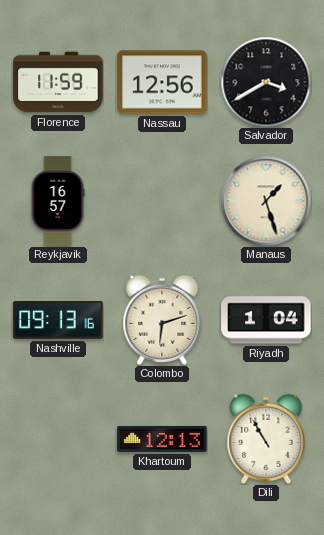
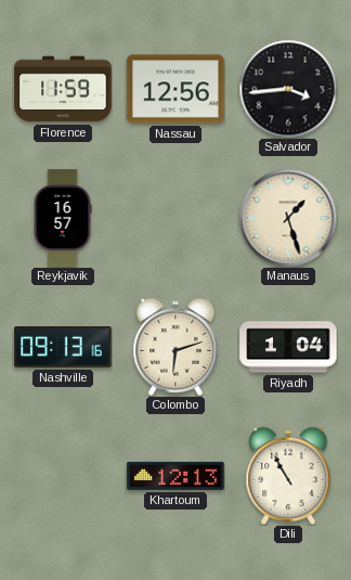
Salvador: 3:40 -> 3:44
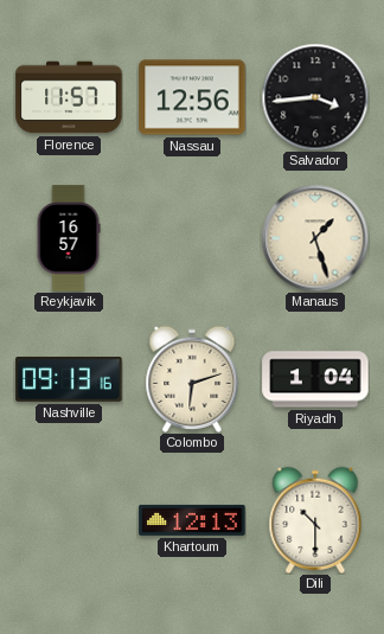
Florence: 11:59 -> 11:57
Dili: 10:55 -> 10:30
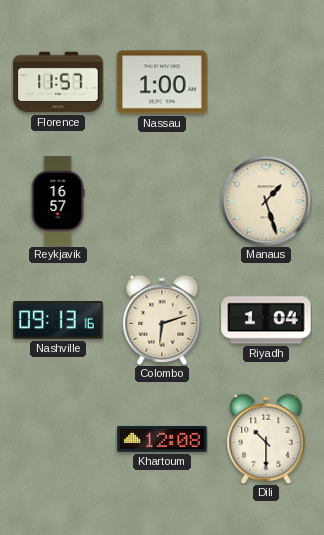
Nassau: 12:56 -> 1:00
Salvador: 3:44 -> none
Khartoum: 12:13 -> 12:08
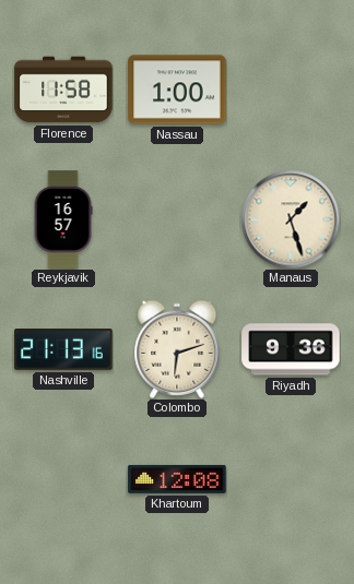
Florence: 11:57 -> 11:58
Nashville: 09:13 -> 21:13
Riyadh: 1:04 -> 9:36
Dili: 10:30 -> none
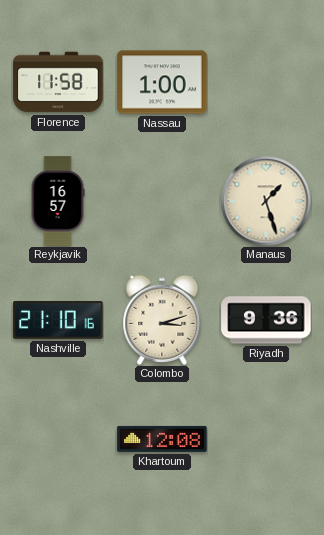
Nashville: 21:13 -> 21:10
Colombo: 6:12 -> 3:12
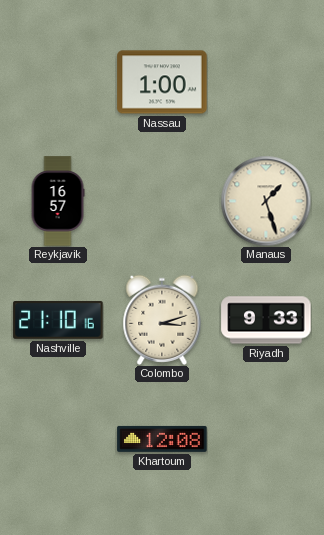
Florence: 11:58 -> none
Riyadh: 9:36 -> 9:33
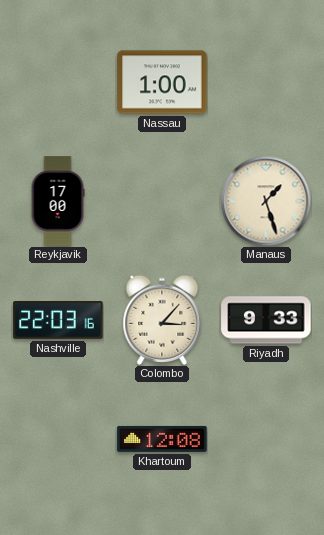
Reykjavik: 16:57 -> 17:00
Nashville: 21:10 -> 22:03
Colombo: 3:12 -> 3:07
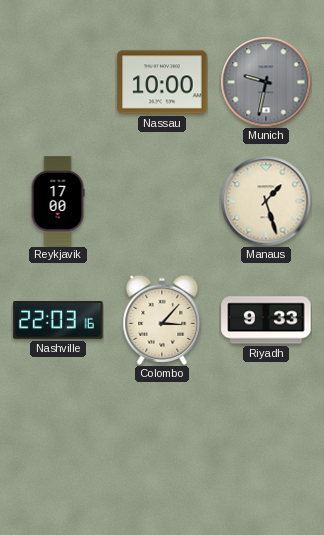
Nassau: 1:00 -> 10:00
Munich: none -> 9:32
Khartoum: 12:08 -> none
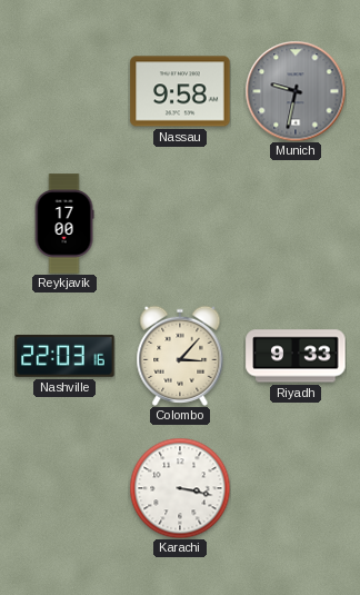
Nassau: 10:00 -> 9:58
Manaus: 1:27 -> none
Karachi: none -> 3:17
